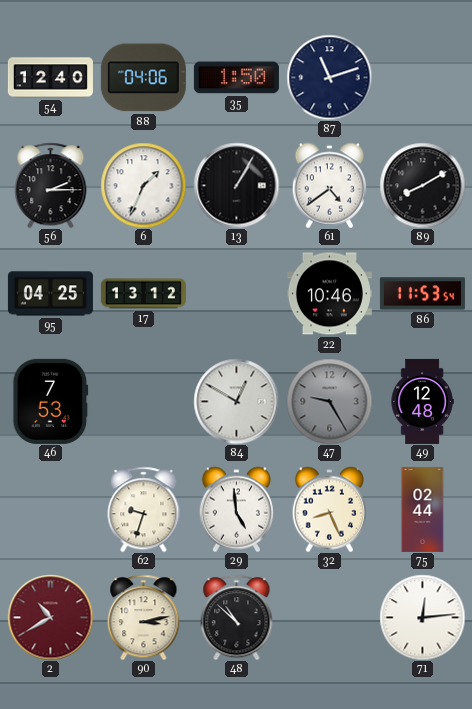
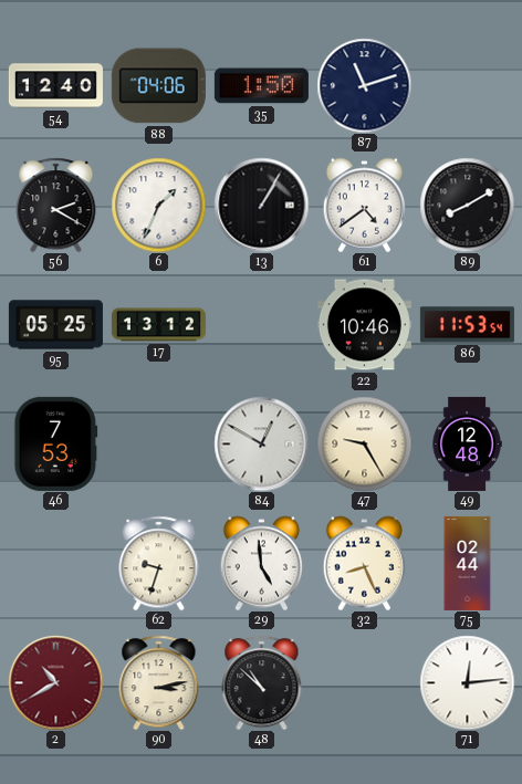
56: 2:15 -> 2:20
95: 04:25 -> 05:25
47 dial: grey -> cream
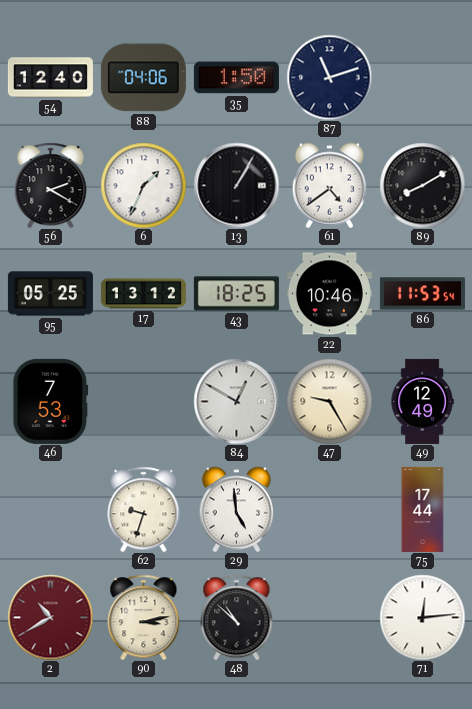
43: none -> 18:25
49: 12:48 -> 12:49
32: 8:26 -> none
75: 02:44 -> 17:44
